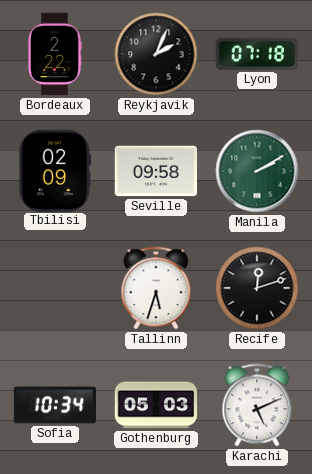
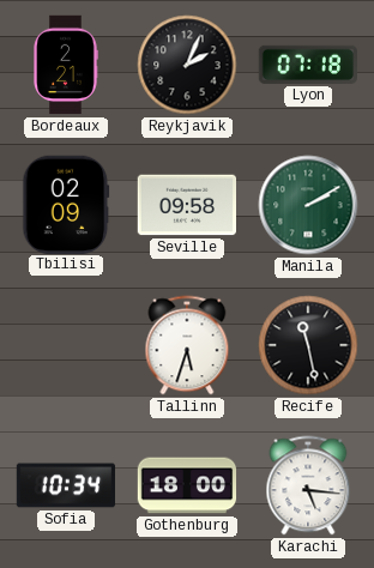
Bordeaux: 2:22 -> 2:21
Recife: 12:12 -> 11:28
Gothenburg: 05:03 -> 18:00
Karachi: 5:11 -> 5:16
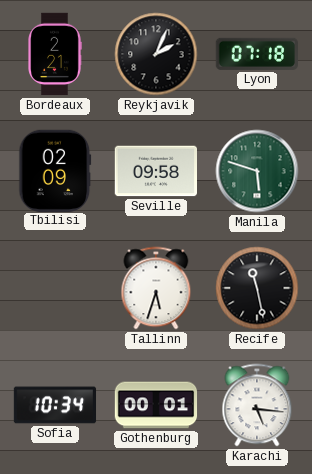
Manila: 2:10 -> 5:48
Gothenburg: 18:00 -> 00:01
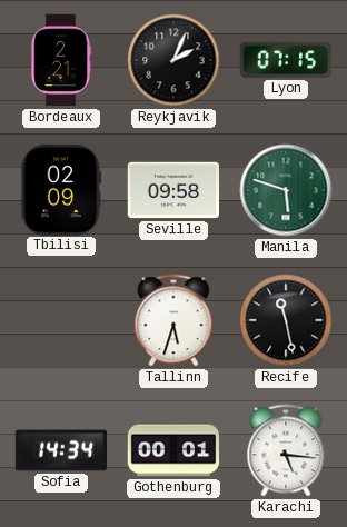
Lyon: 07:18 -> 07:15
Sofia: 10:34 -> 14:34
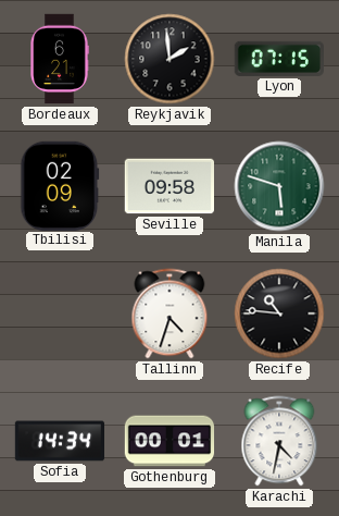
Bordeaux: 2:21 -> 6:21
Reykjavik: 2:04 -> 1:59
Tallinn: 5:33 -> 4:33
Recife: 11:28 -> 10:46
Karachi: 5:16 -> 4:32
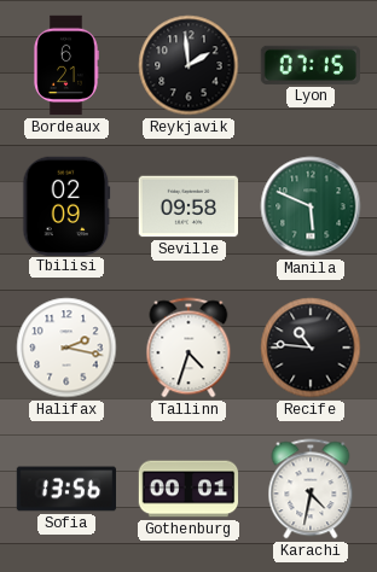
Manila: 5:48 -> 5:49
Halifax: none -> 2:17
Sofia: 14:34 -> 13:56
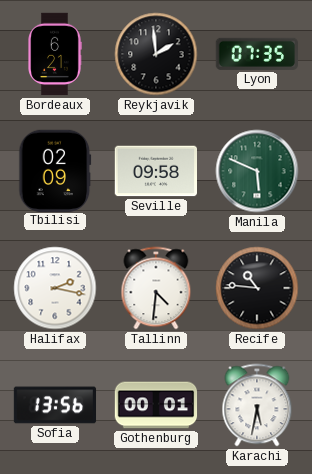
Lyon: 07:15 -> 07:35
Tallinn: 4:33 -> 4:31
Karachi: 4:32 -> 5:32
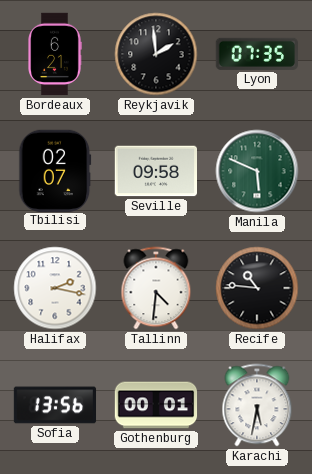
Tbilisi: 02:09 -> 02:07
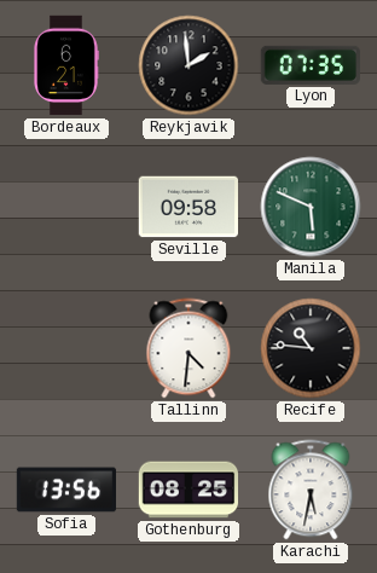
Tbilisi: 02:07 -> none
Halifax: 2:17 -> none
Gothenburg: 00:01 -> 08:25
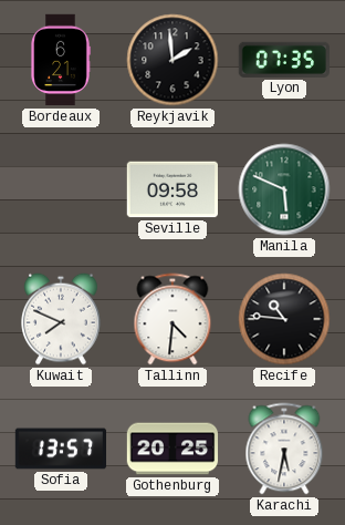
Kuwait: none -> 7:49
Sofia: 13:56 -> 13:57
Gothenburg: 08:25 -> 20:25
